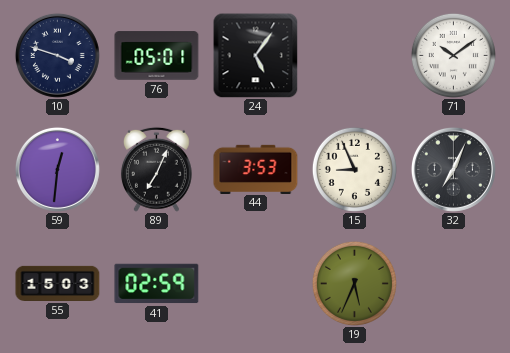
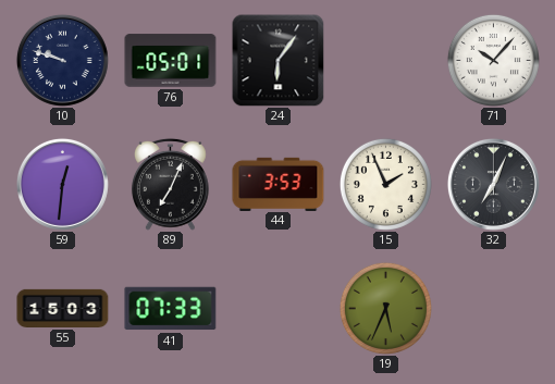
10: 3:48 -> 9:48
24: 5:06 -> 6:06
71: 10:09 -> 10:07
15: 8:56 -> 1:56
41: 02:59 -> 07:33
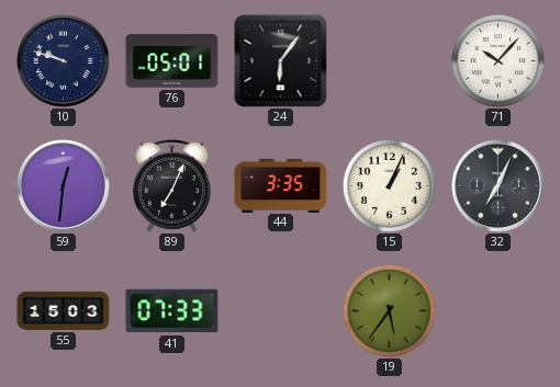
44: 3:53 -> 3:35
15: 1:56 -> 1:04
19: 5:34 -> 5:36
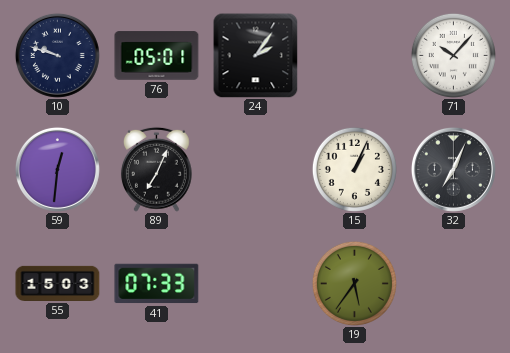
24: 6:06 -> 2:06
44: 3:35 -> none
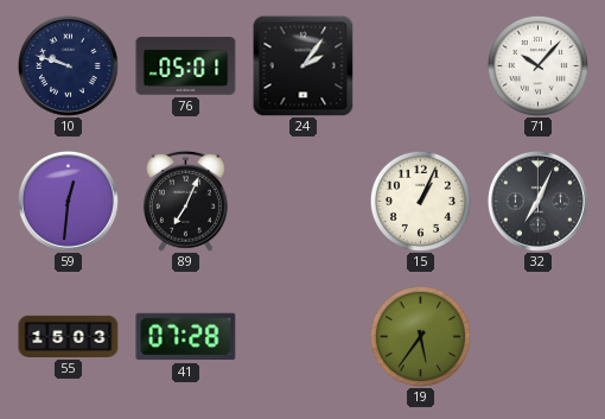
41: 07:33 -> 07:28
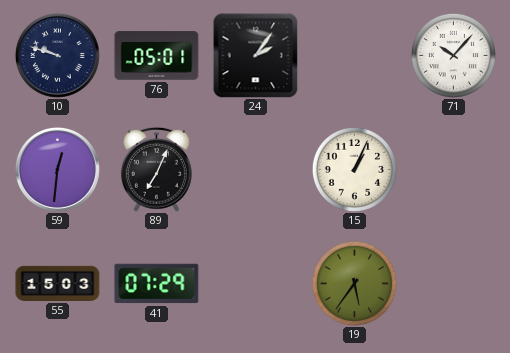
32: 7:04 -> none
41: 07:28 -> 07:29
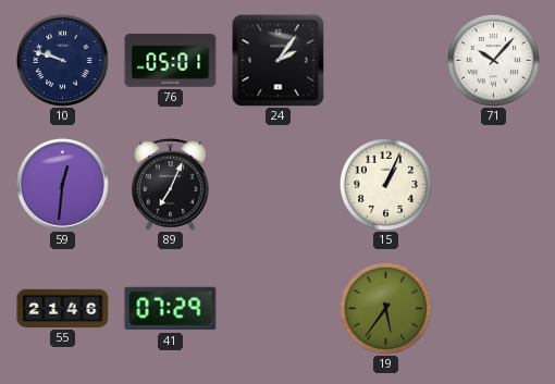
55: 15:03 -> 21:46
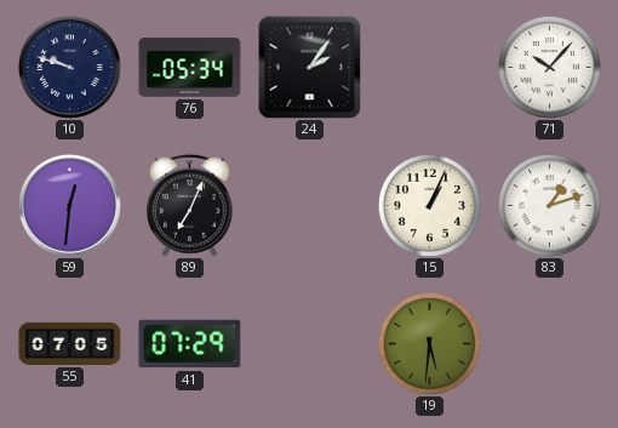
76: 05:01 -> 05:34
83: none -> 1:12
55: 21:46 -> 07:05
19: 5:36 -> 5:31
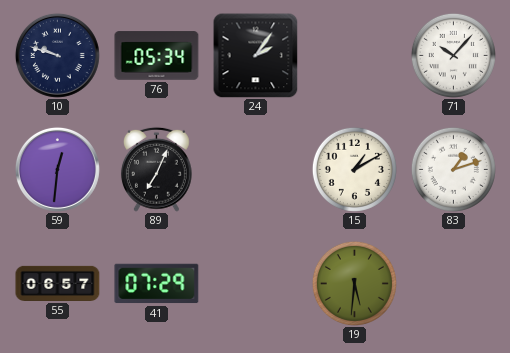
15: 1:04 -> 1:10
55: 07:05 -> 06:57
